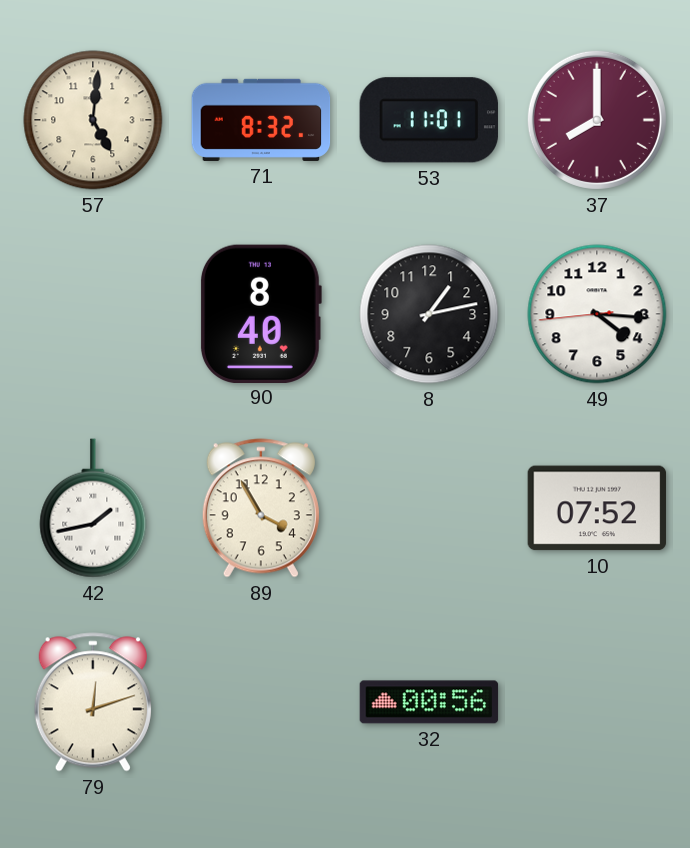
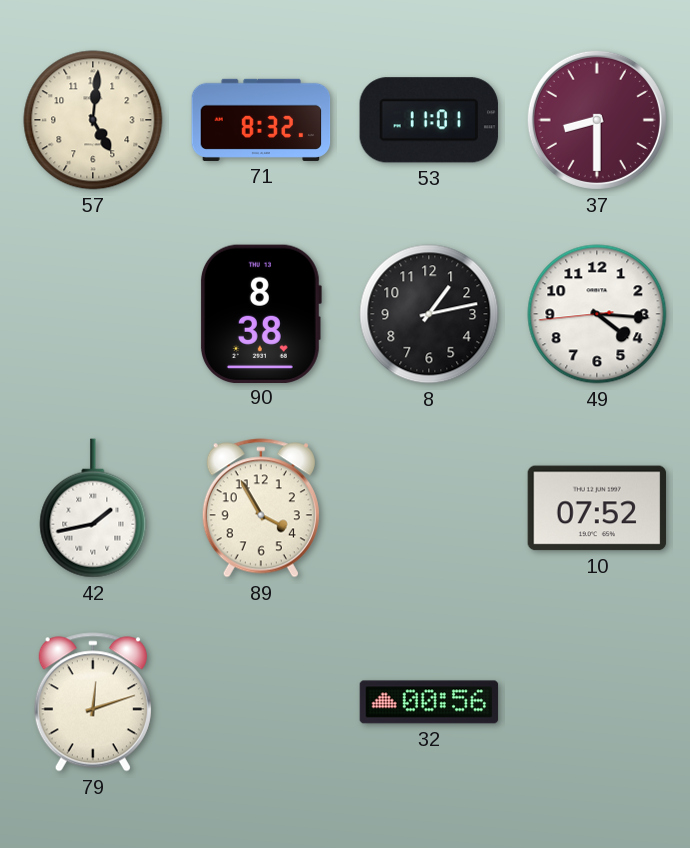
37: 8:00 -> 8:30
90: 8:40 -> 8:38
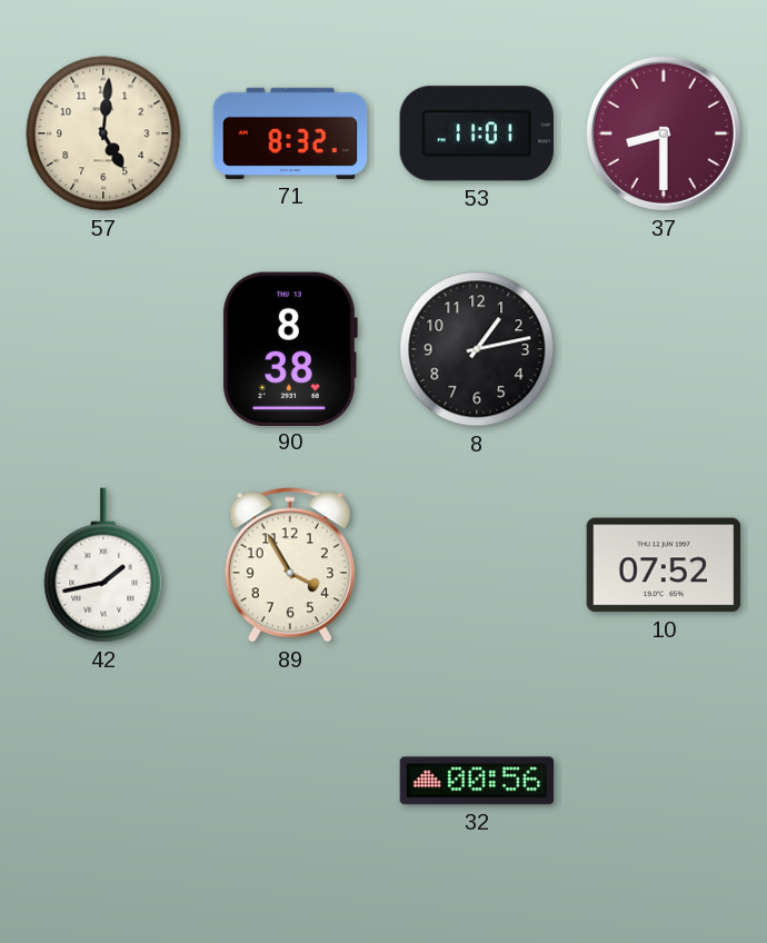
49: 4:15 -> none
79: 12:12 -> none
